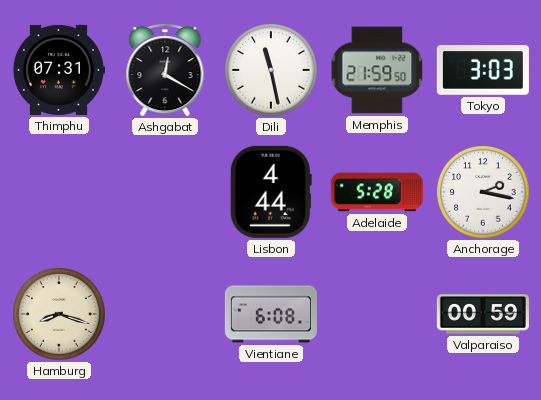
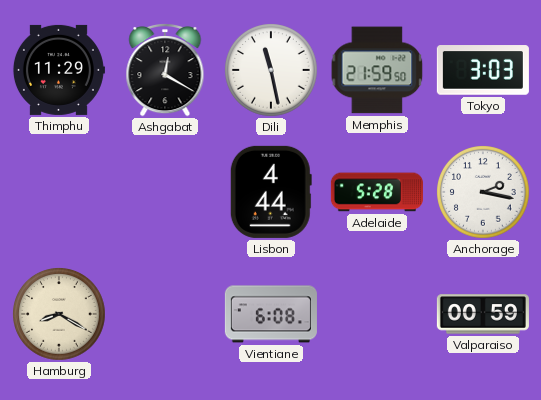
Thimphu: 07:31 -> 11:29
Hamburg: 8:18 -> 8:20
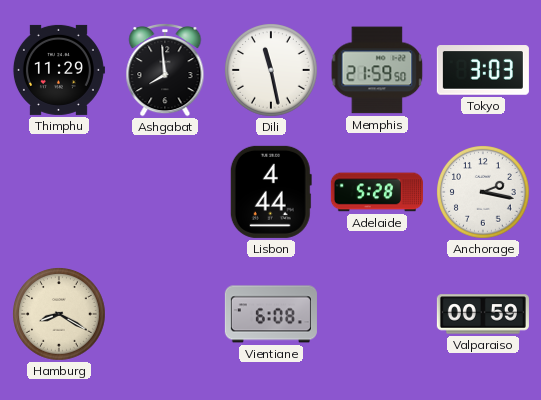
Ashgabat: 12:20 -> 7:59
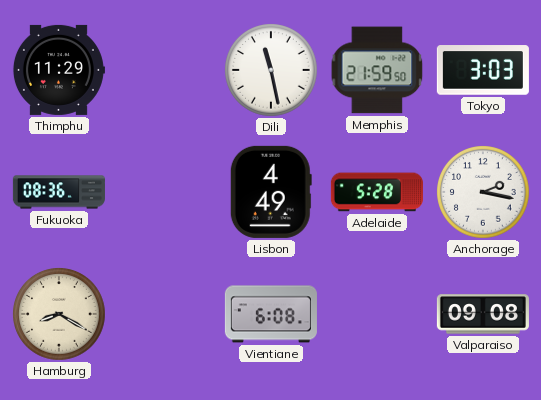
Ashgabat: 7:59 -> none
Fukuoka: none -> 08:36
Lisbon: 4:44 -> 4:49
Valparaiso: 00:59 -> 09:08
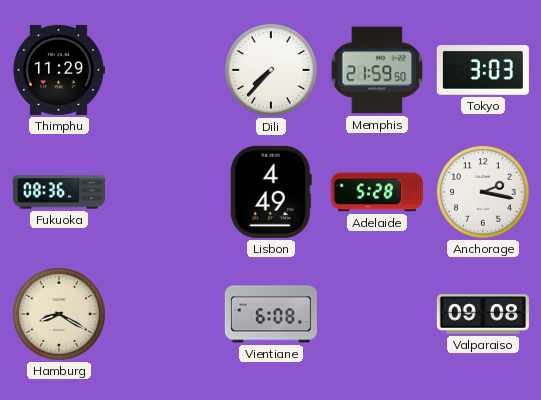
Dili: 11:28 -> 7:37
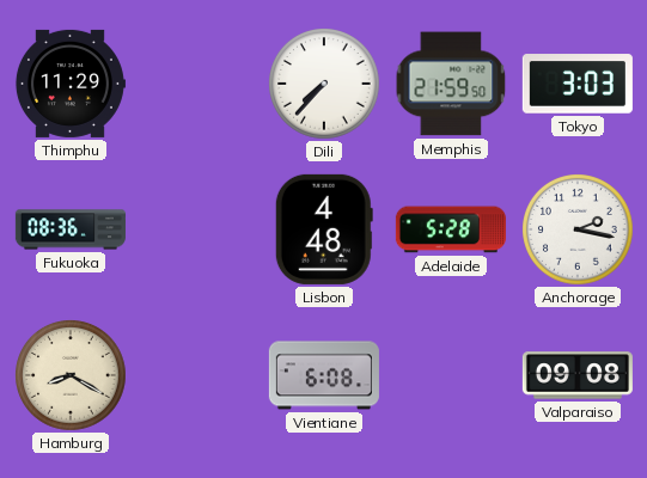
Lisbon: 4:49 -> 4:48
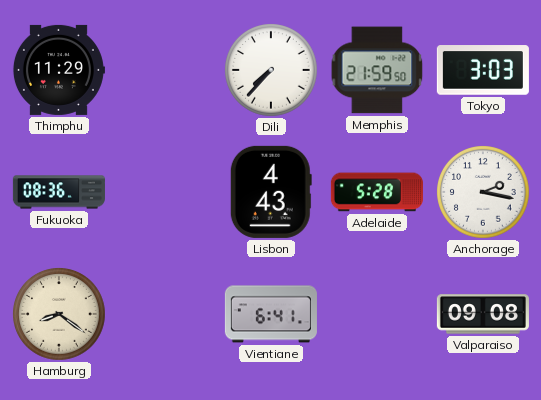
Lisbon: 4:48 -> 4:43
Hamburg: 8:20 -> 8:21
Vientiane: 6:08 -> 6:41
